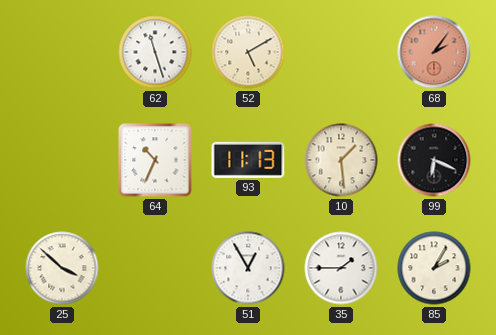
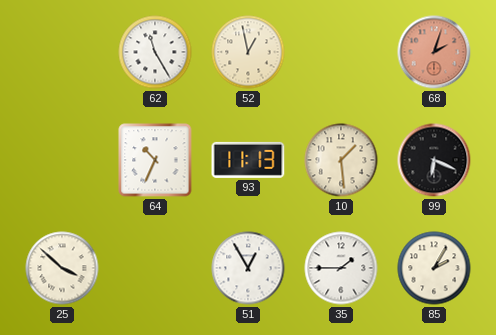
62: 11:27 -> 11:25
52: 5:10 -> 12:58
68: 2:06 -> 2:03
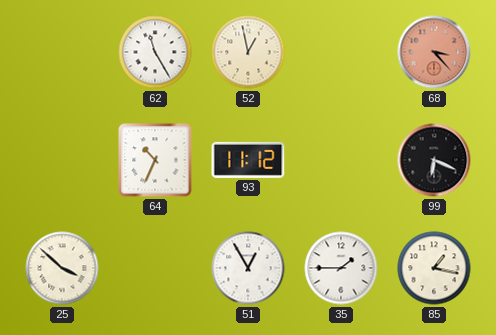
68: 2:03 -> 3:23
93: 11:13 -> 11:12
10: 1:29 -> none
85: 2:05 -> 1:17
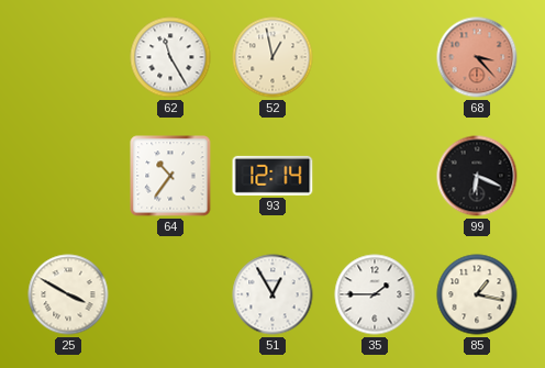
64: 10:34 -> 10:36
93: 11:12 -> 12:14
25: 3:52 -> 3:50
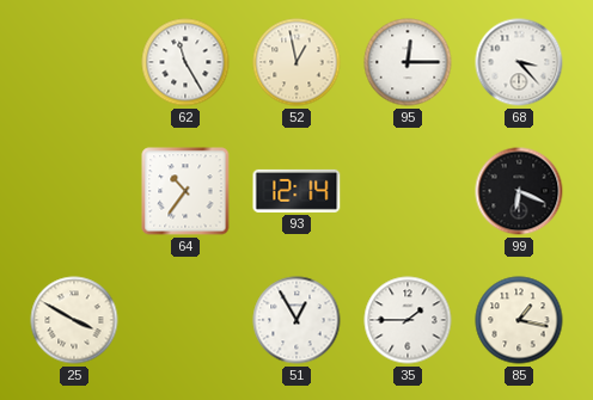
95: none -> 12:15
68 dial: salmon -> white
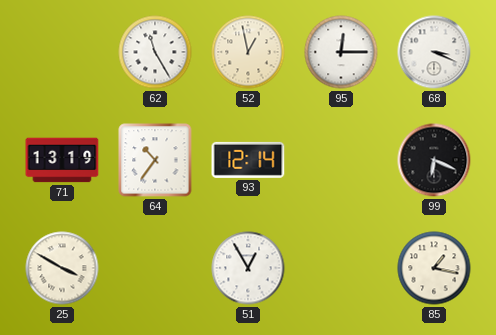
68: 3:23 -> 3:19
71: none -> 13:19
35: 1:45 -> none
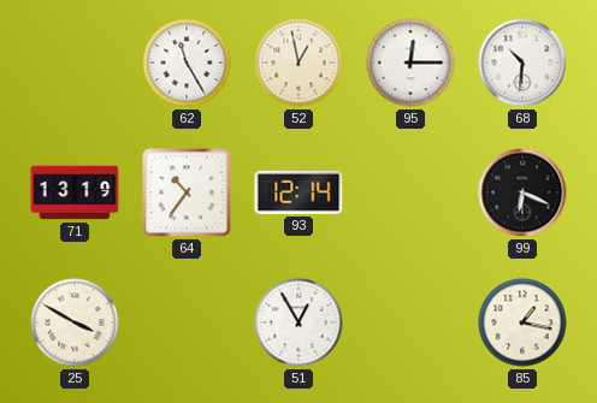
68: 3:19 -> 10:31
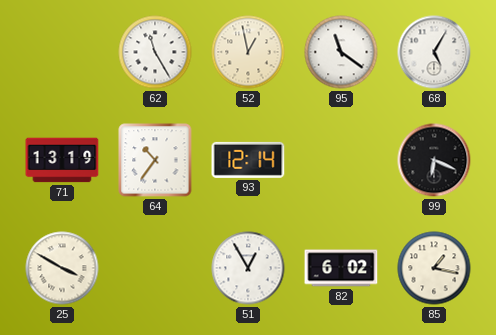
95: 12:15 -> 11:21
68: 10:31 -> 5:05
82: none -> 6:02
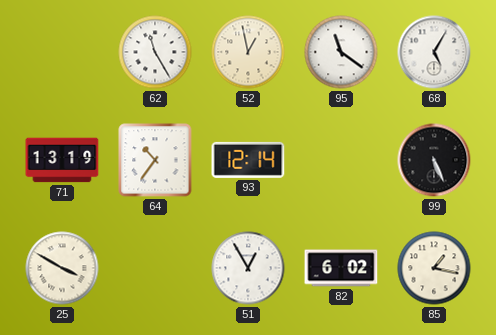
99: 6:19 -> 5:26
